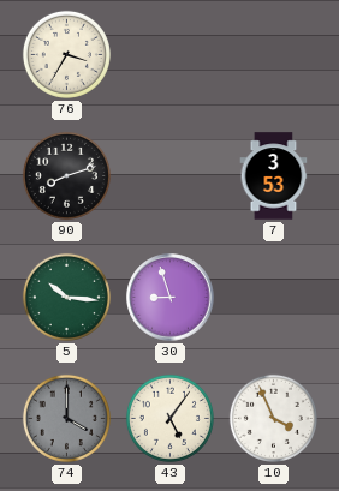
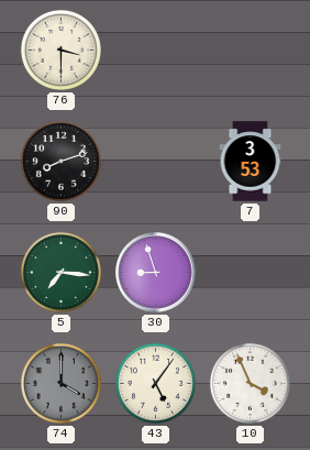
76: 3:35 -> 3:30
5: 10:16 -> 7:16
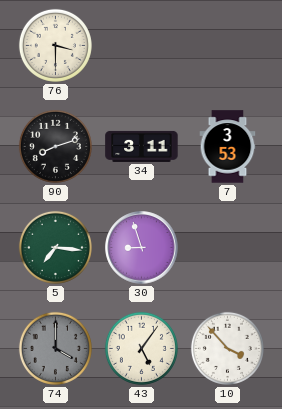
34: none -> 3:11
10: 3:56 -> 3:53
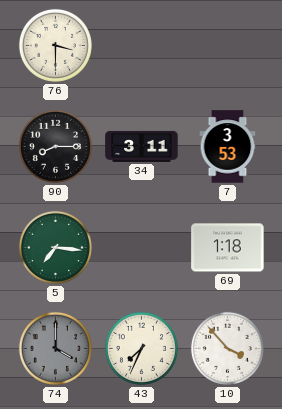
90: 8:12 -> 8:15
30: 8:57 -> none
69: none -> 1:18
43: 5:06 -> 7:34
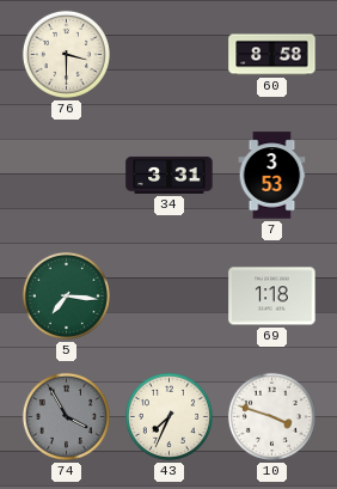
60: none -> 8:58
90: 8:15 -> none
34: 3:11 -> 3:31
74: 4:00 -> 3:55
10: 3:53 -> 3:48
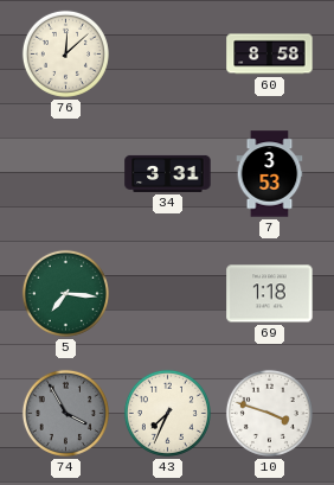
76: 3:30 -> 12:08
